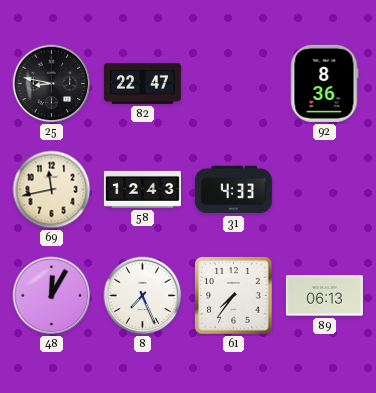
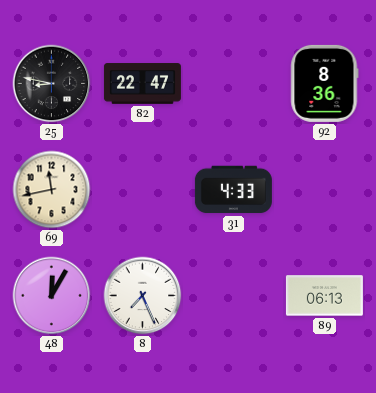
58: 12:43 -> none
61: 7:36 -> none
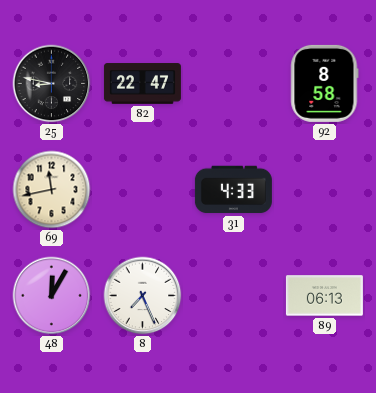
92: 8:36 -> 8:58
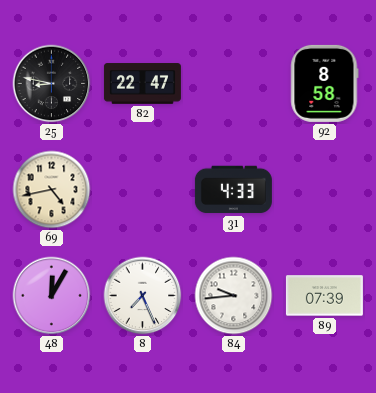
69: 11:43 -> 4:43
84: none -> 9:44
89: 06:13 -> 07:39
